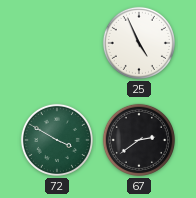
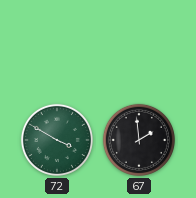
25: 4:56 -> none
67: 2:39 -> 1:59
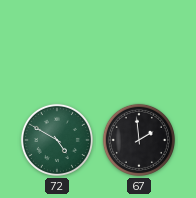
72: 3:50 -> 4:50
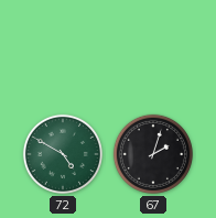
67: 1:59 -> 2:03
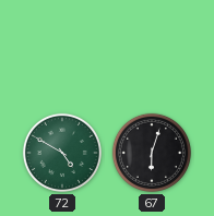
67: 2:03 -> 6:03
